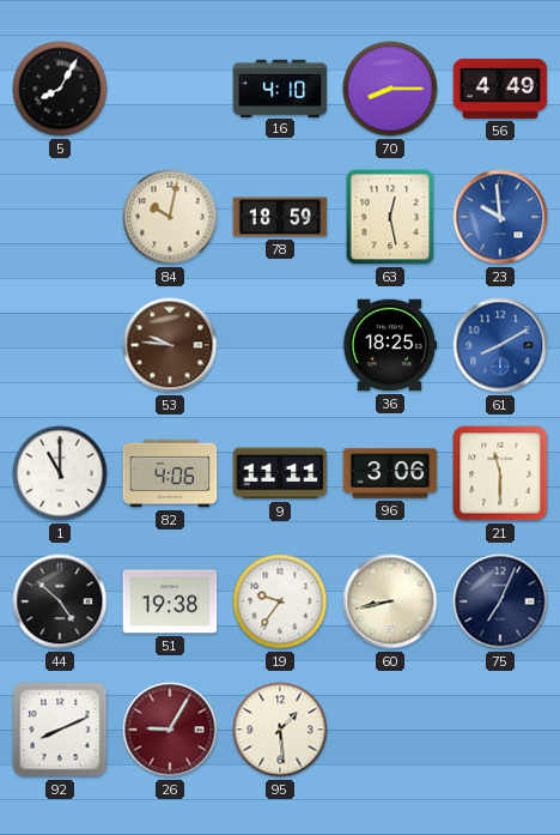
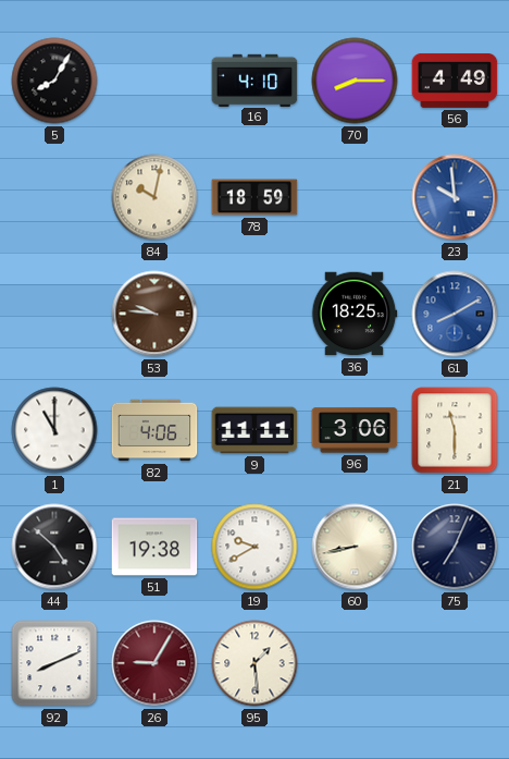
63: 12:28 -> none
19: 9:36 -> 9:40
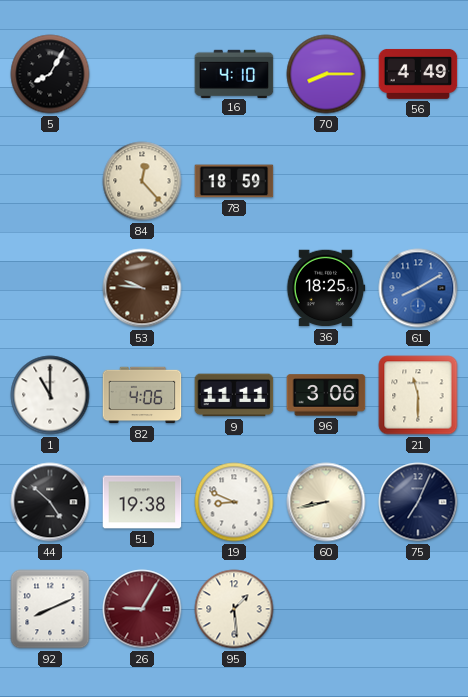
84: 10:02 -> 12:23
23: 9:59 -> none
19: 9:40 -> 8:49
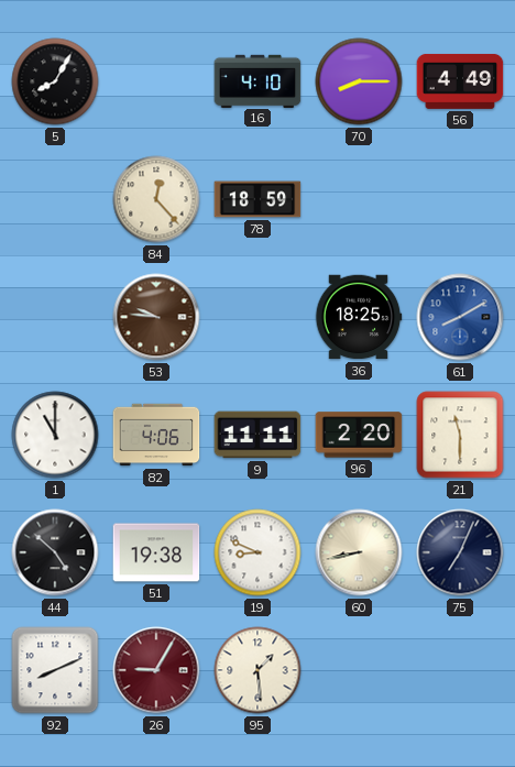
96: 3:06 -> 2:20
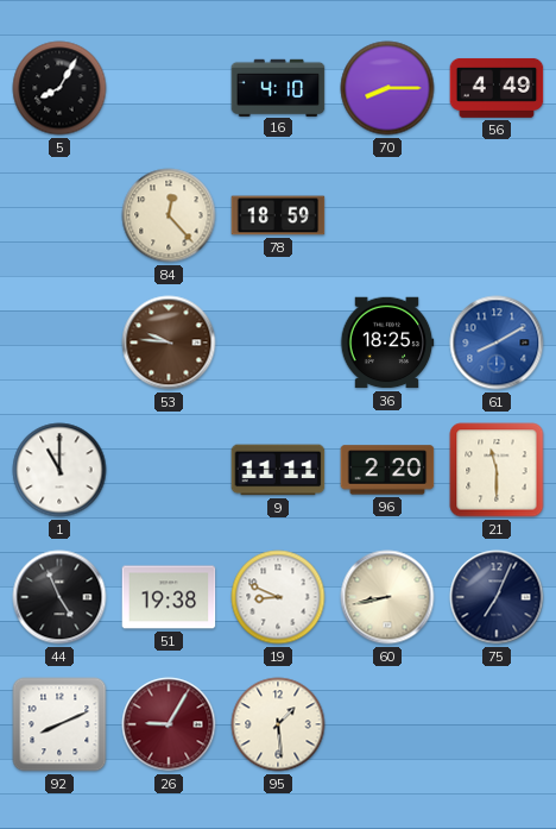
82: 4:06 -> none
44: 4:52 -> 4:56
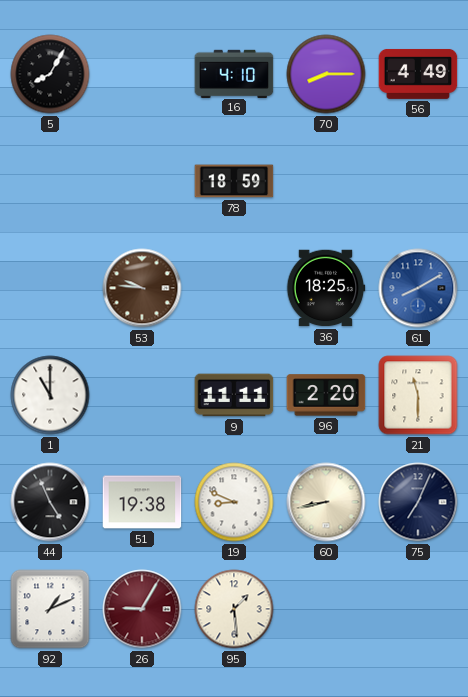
84: 12:23 -> none
92: 8:11 -> 1:11
